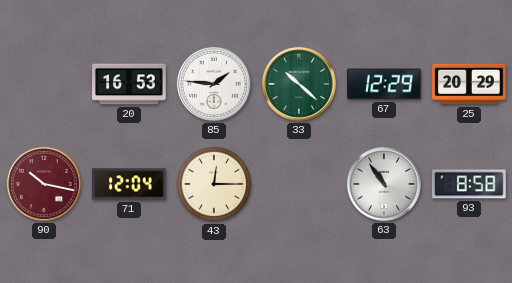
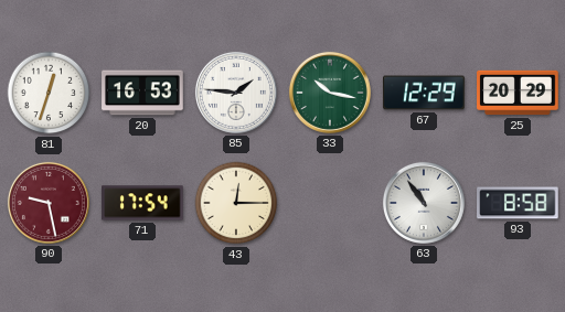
81: none -> 12:33
33: 10:22 -> 10:17
90: 10:17 -> 9:28
71: 12:04 -> 17:54
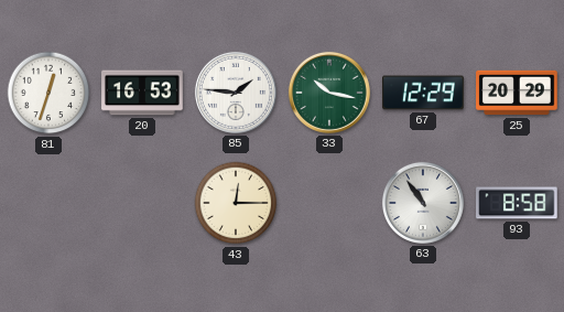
90: 9:28 -> none
71: 17:54 -> none
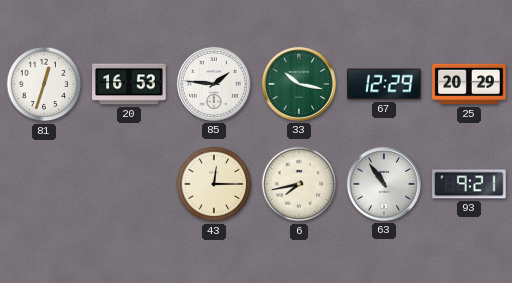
6: none -> 7:43
93: 8:58 -> 9:21
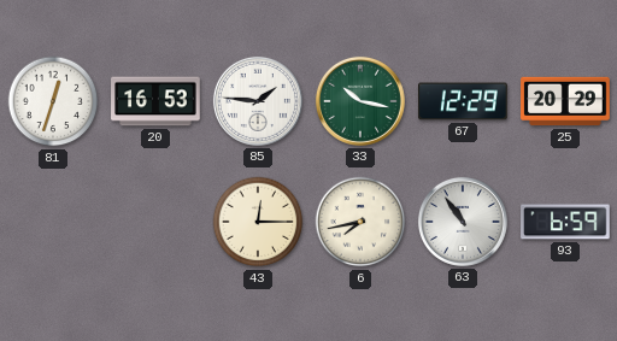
93: 9:21 -> 6:59
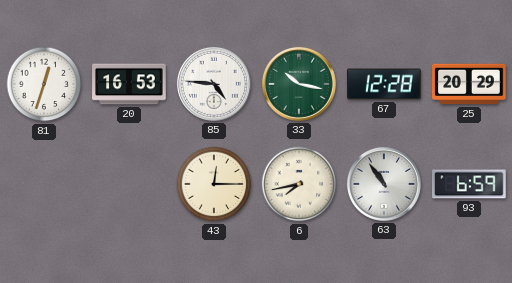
85: 1:46 -> 4:46
67: 12:29 -> 12:28
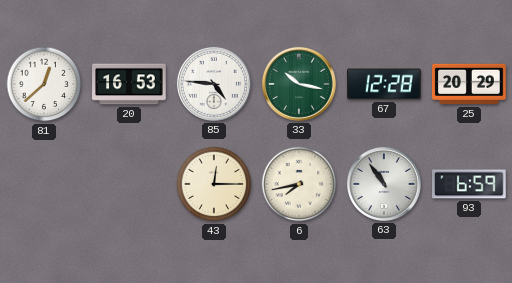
81: 12:33 -> 12:38
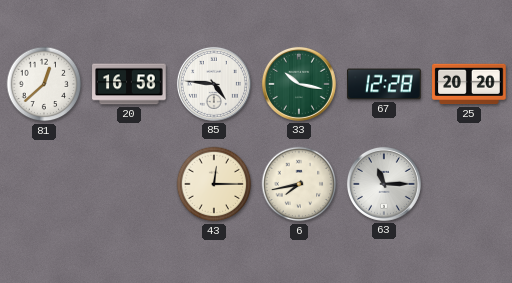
20: 16:53 -> 16:58
25: 20:29 -> 20:20
63: 10:54 -> 11:15
93: 6:59 -> none
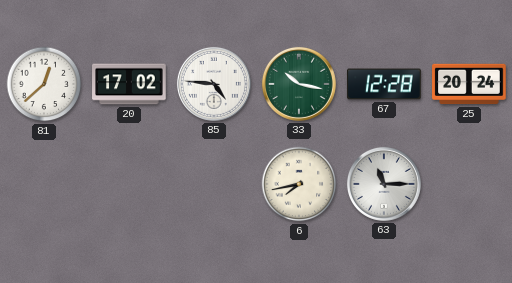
20: 16:58 -> 17:02
25: 20:20 -> 20:24
43: 12:15 -> none
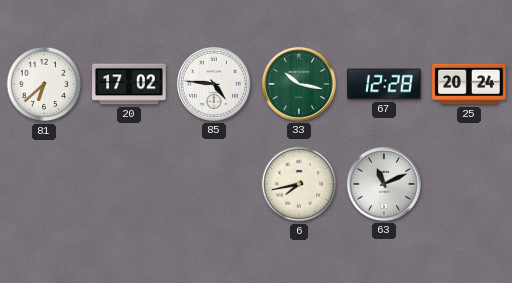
81: 12:38 -> 6:38
63: 11:15 -> 11:11
